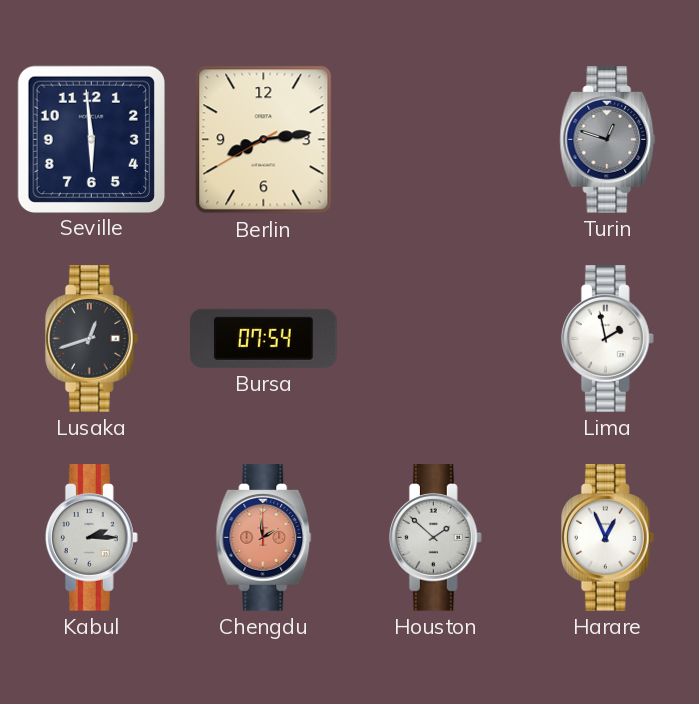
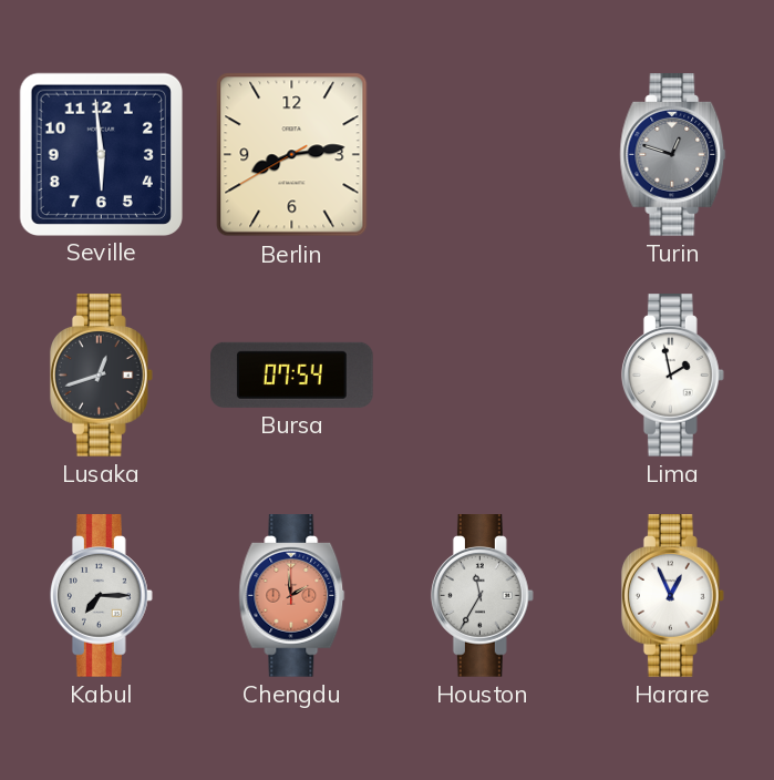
Kabul: 2:15 -> 7:15
Houston: 1:52 -> 11:35
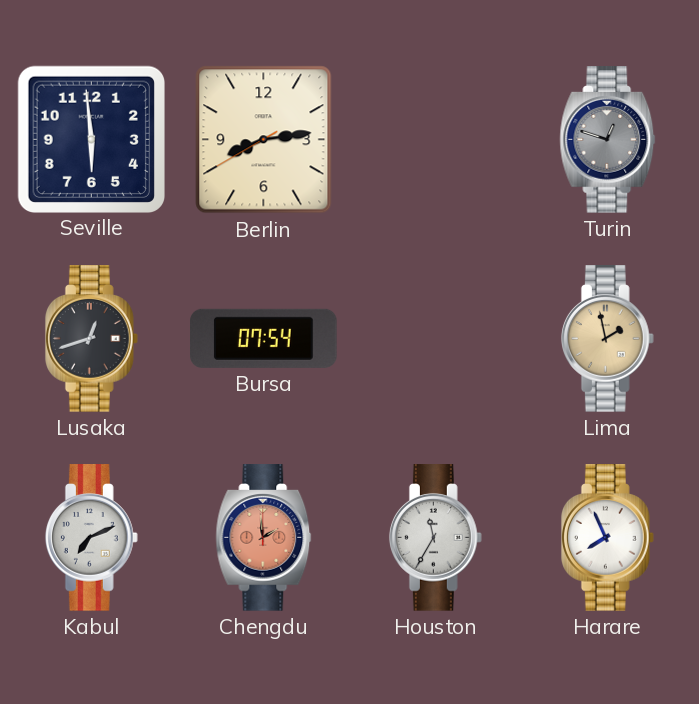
Lima dial: white -> champagne
Kabul: 7:15 -> 7:11
Harare: 12:56 -> 7:56
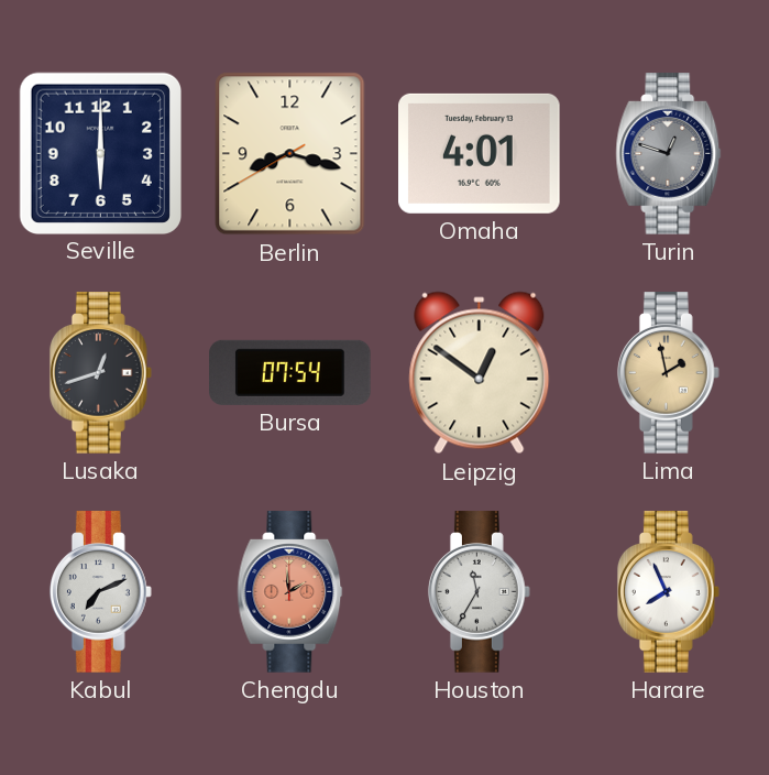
Seville: 5:59 -> 6:00
Berlin: 8:13 -> 8:17
Omaha: none -> 4:01
Leipzig: none -> 12:51
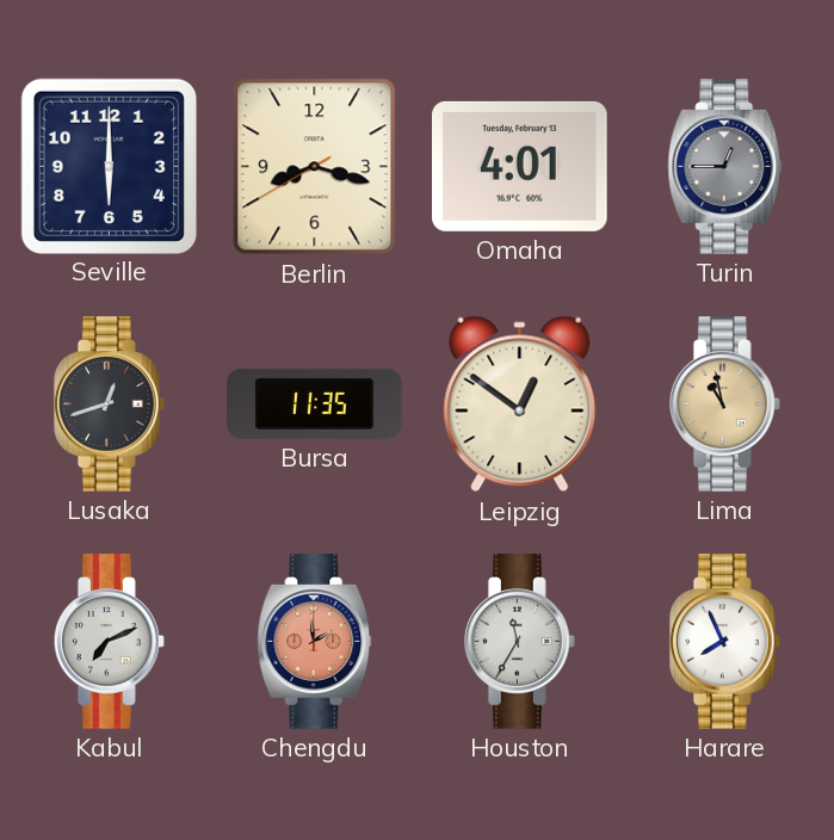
Turin: 12:48 -> 12:45
Bursa: 07:54 -> 11:35
Lima: 1:58 -> 10:58
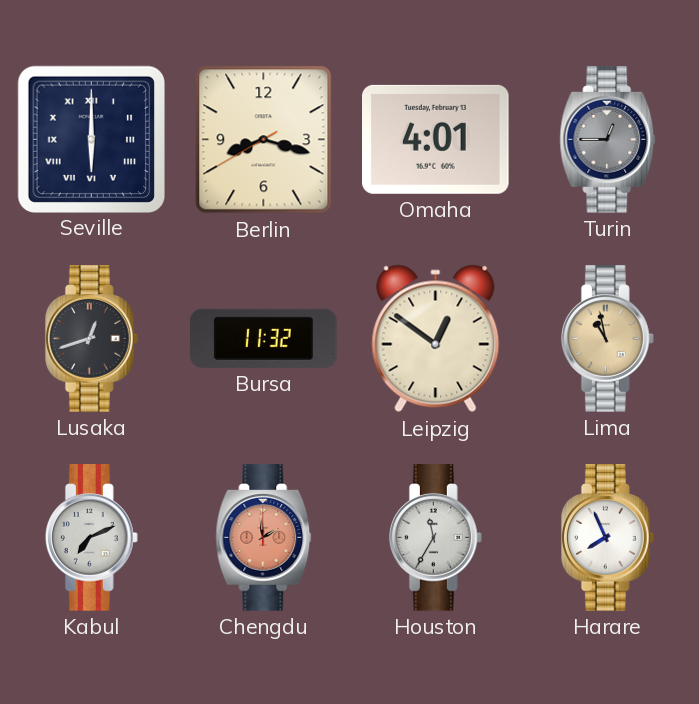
Seville numerals: Arabic -> Roman
Bursa: 11:35 -> 11:32
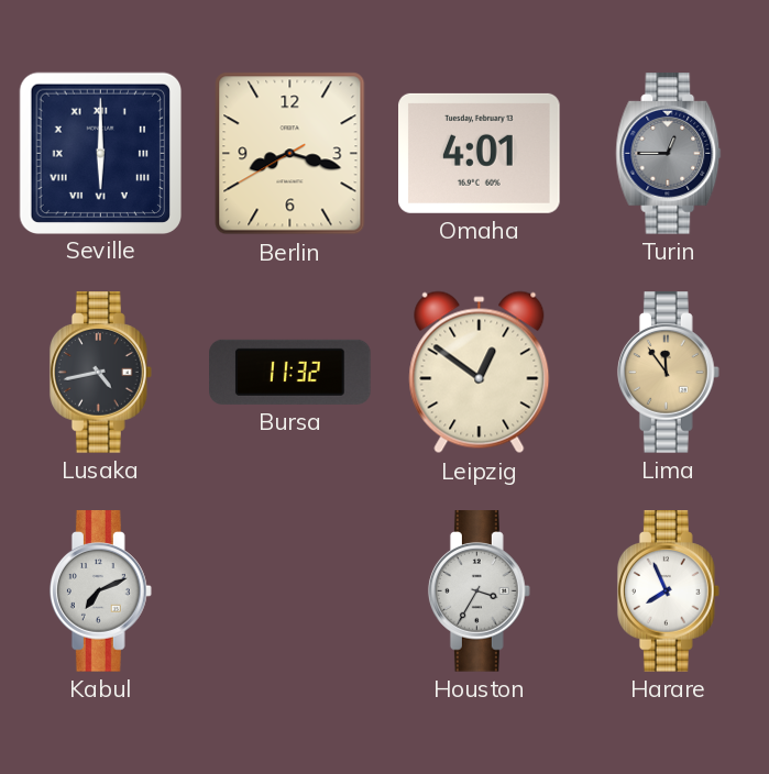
Lusaka: 12:42 -> 4:43
Lima: 10:58 -> 11:54
Chengdu: 1:59 -> none
Houston: 11:35 -> 3:35
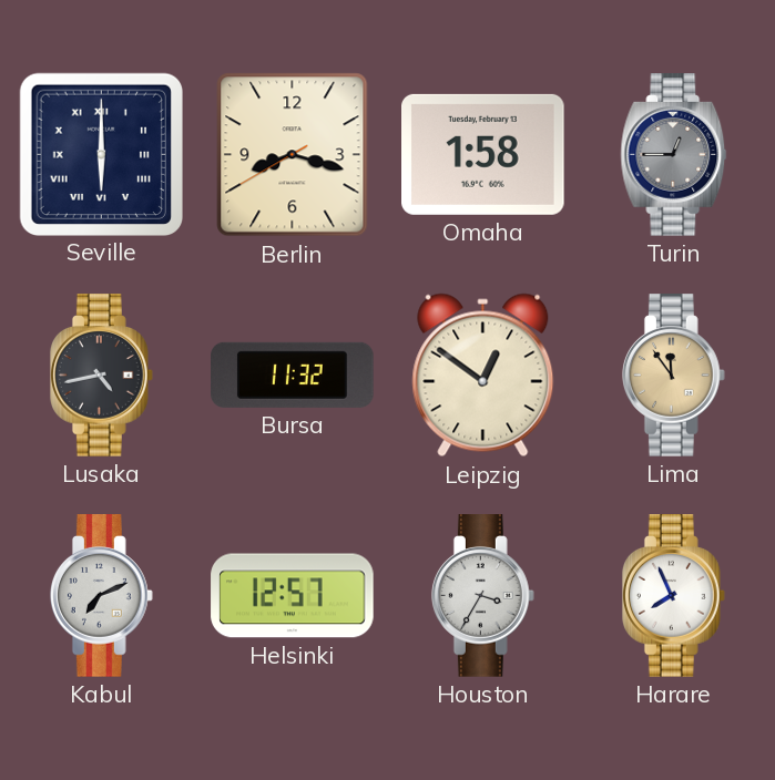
Omaha: 4:01 -> 1:58
Helsinki: none -> 12:57
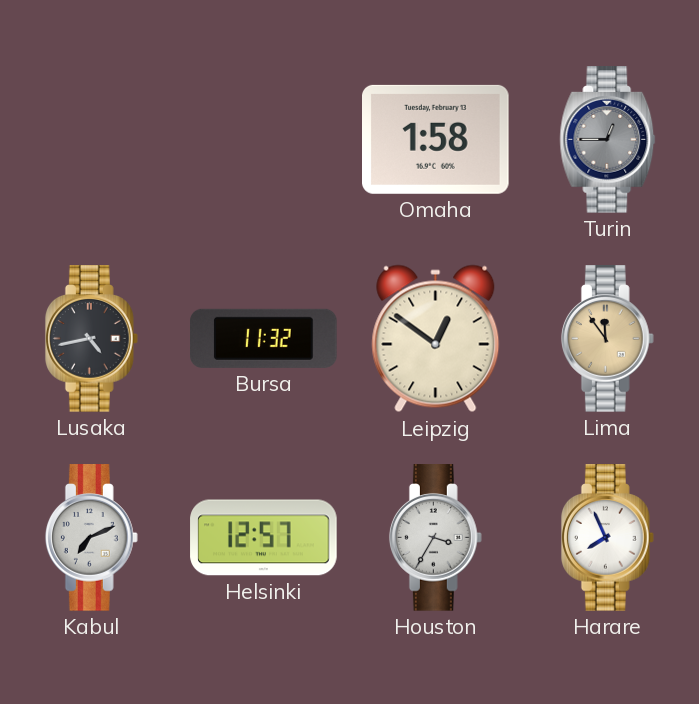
Seville: 6:00 -> none
Berlin: 8:17 -> none
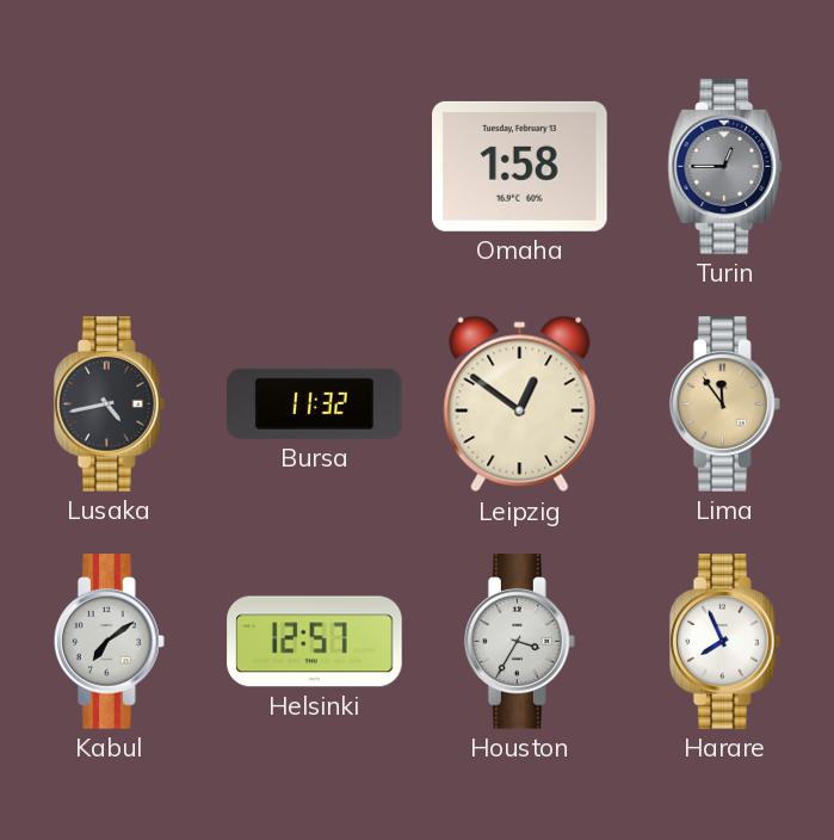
Kabul: 7:11 -> 7:09
